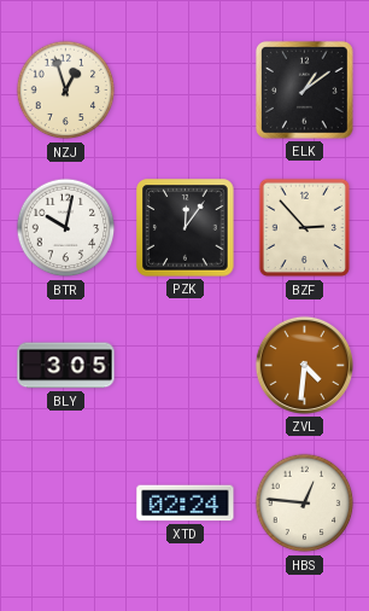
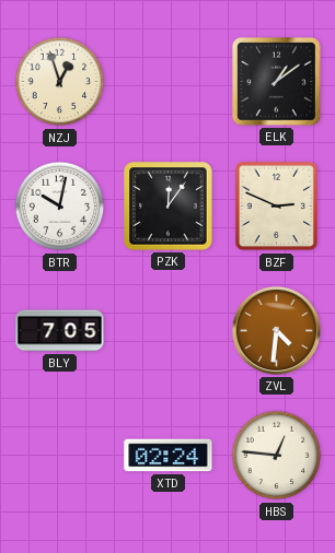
BZF: 2:53 -> 2:49
BLY: 3:05 -> 7:05
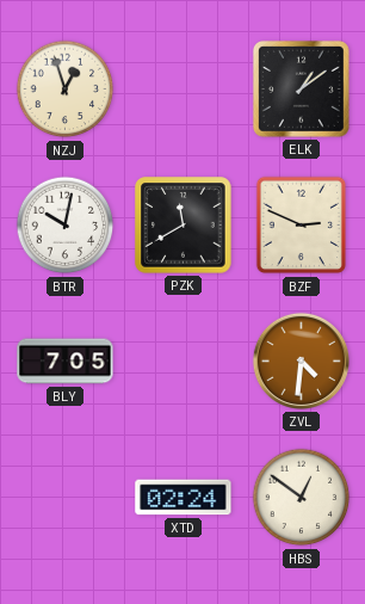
PZK: 12:06 -> 11:40
HBS: 12:46 -> 12:51
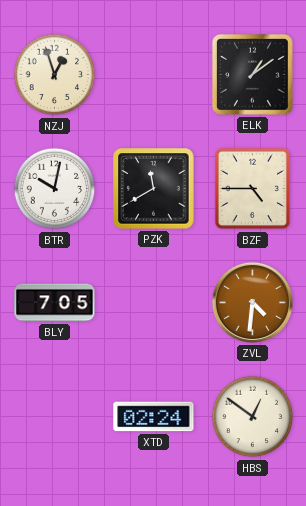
BZF: 2:49 -> 4:45
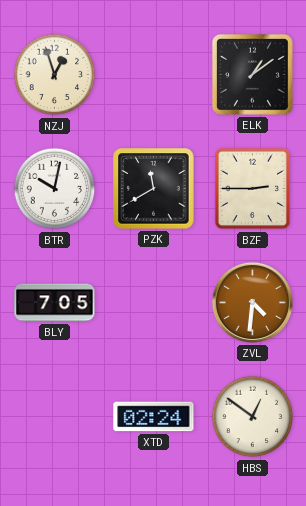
BZF: 4:45 -> 2:45
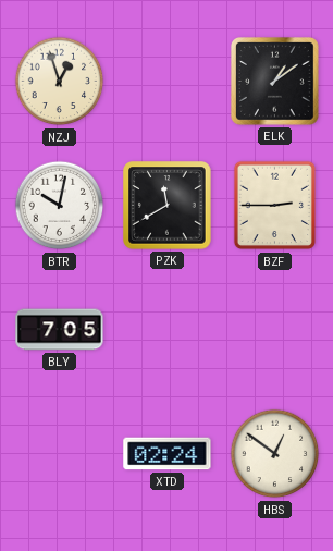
ZVL: 4:31 -> none
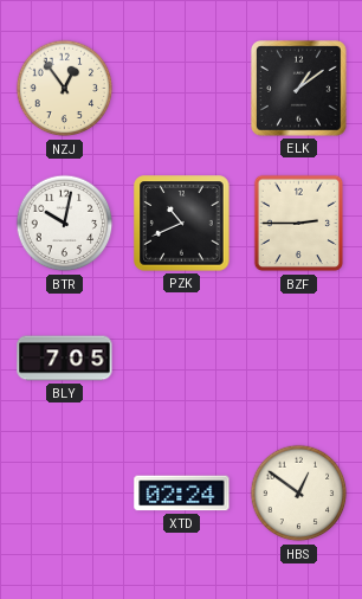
NZJ: 12:57 -> 12:54
PZK: 11:40 -> 10:41
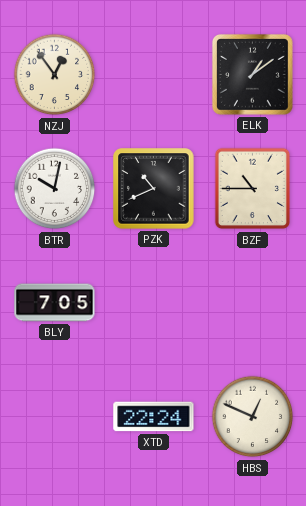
BZF: 2:45 -> 10:45
XTD: 02:24 -> 22:24
HBS: 12:51 -> 12:49
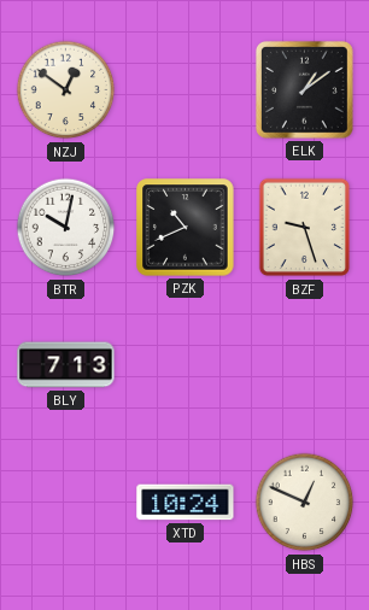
NZJ: 12:54 -> 12:51
BZF: 10:45 -> 9:27
BLY: 7:05 -> 7:13
XTD: 22:24 -> 10:24
